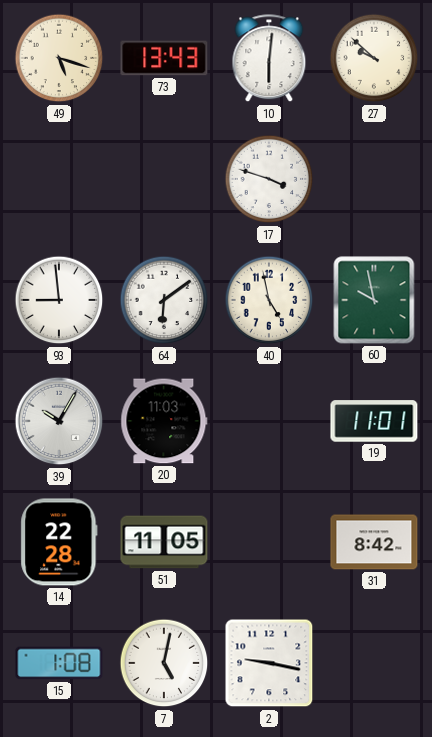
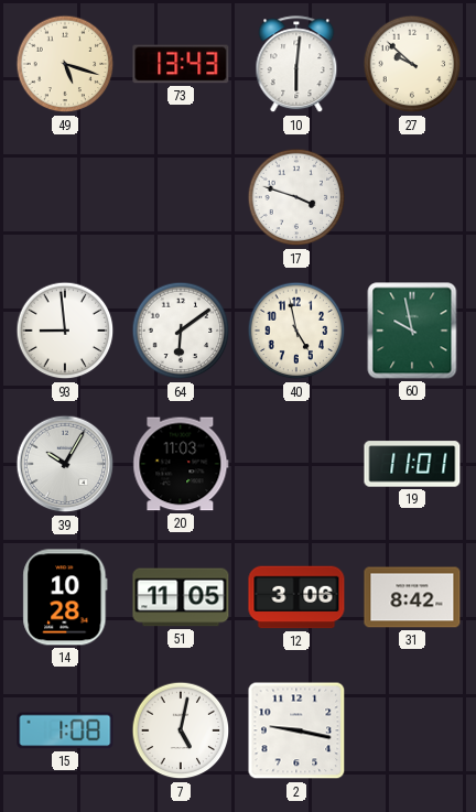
14: 22:28 -> 10:28
12: none -> 3:06
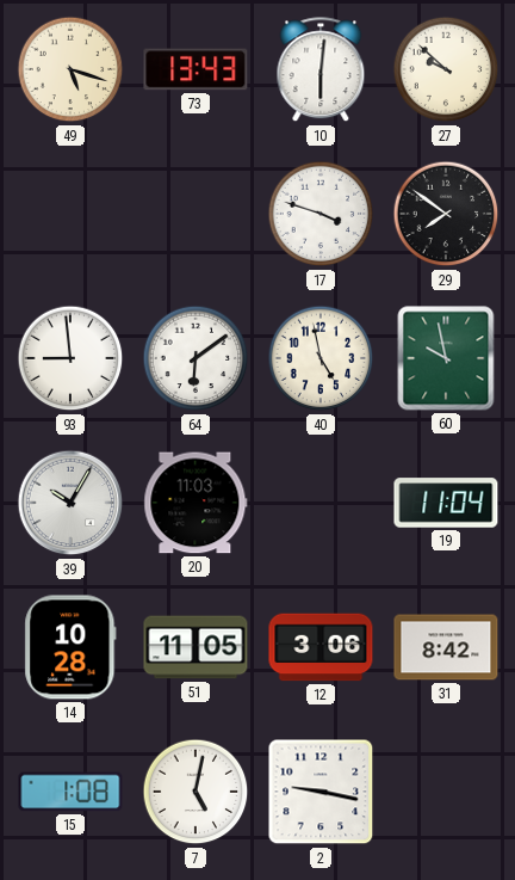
29: none -> 7:51
19: 11:01 -> 11:04
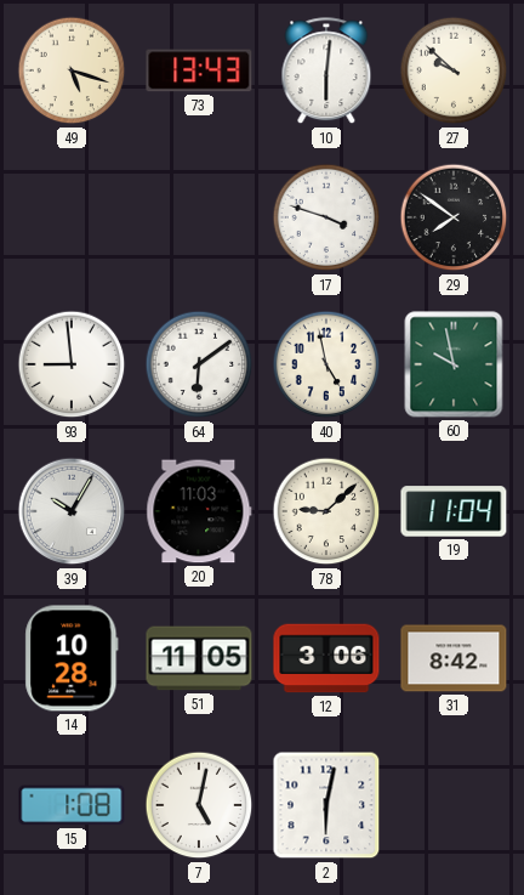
78: none -> 9:08
2: 9:17 -> 6:02
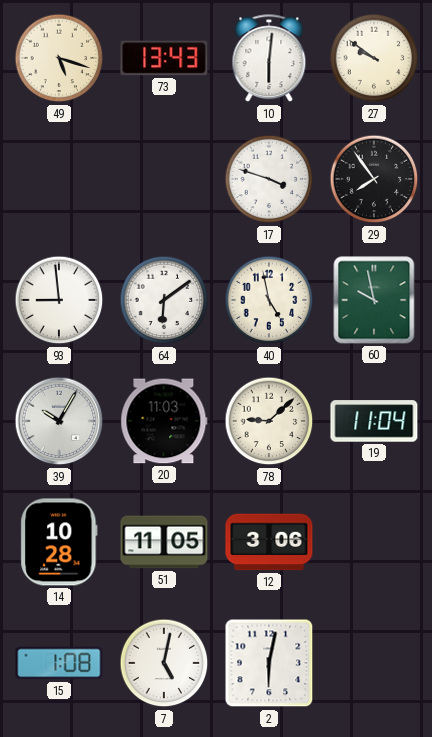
27: 9:52 -> 9:51
29: 7:51 -> 7:54
31: 8:42 -> none
